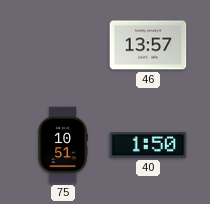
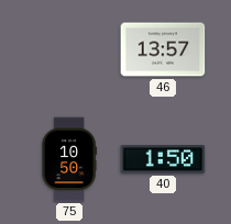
75: 10:51 -> 10:50
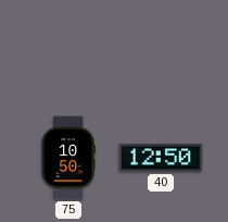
46: 13:57 -> none
40: 1:50 -> 12:50
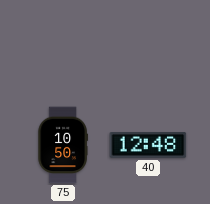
40: 12:50 -> 12:48
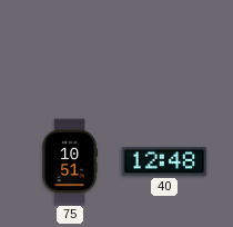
75: 10:50 -> 10:51
